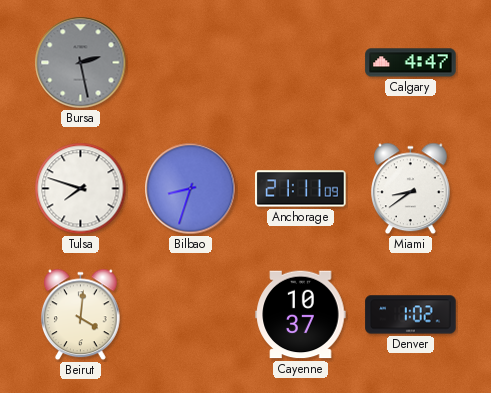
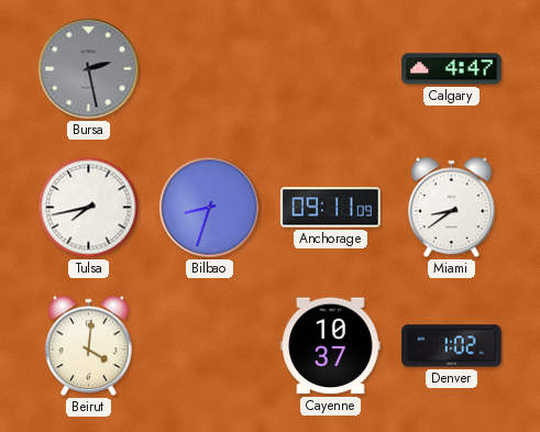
Tulsa: 7:48 -> 7:43
Anchorage: 21:11 -> 09:11
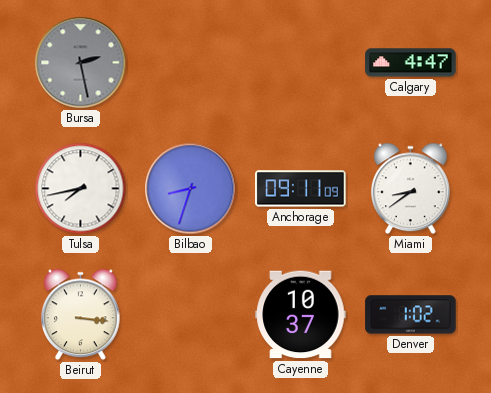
Beirut: 4:01 -> 3:16
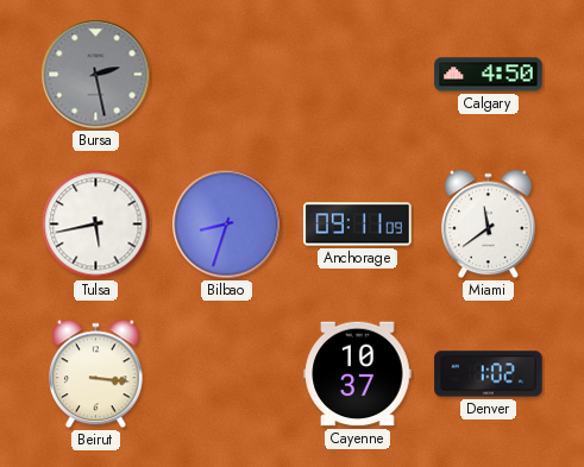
Calgary: 4:47 -> 4:50
Tulsa: 7:43 -> 5:43
Miami: 8:39 -> 11:39
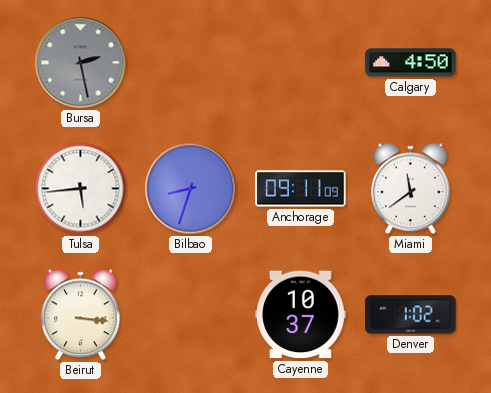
Tulsa: 5:43 -> 5:44
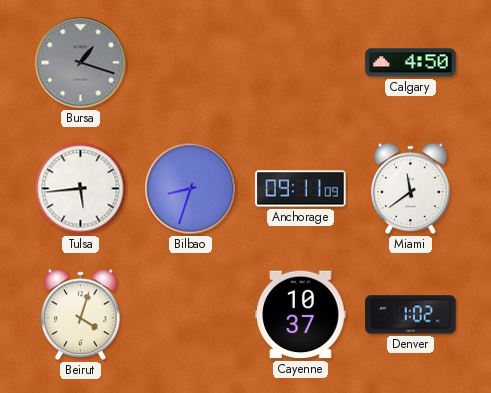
Bursa: 2:28 -> 1:18
Beirut: 3:16 -> 4:03
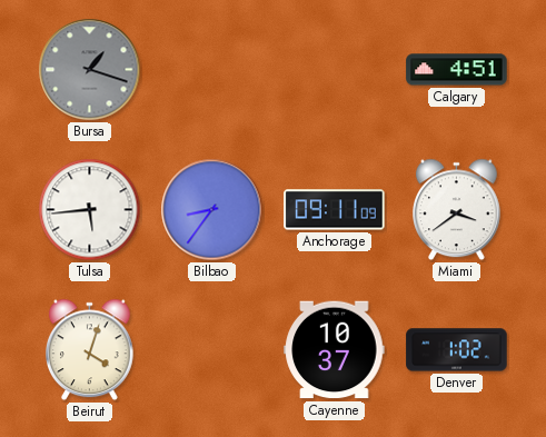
Calgary: 4:50 -> 4:51
Bilbao: 8:33 -> 8:36
Miami: 11:39 -> 3:39
